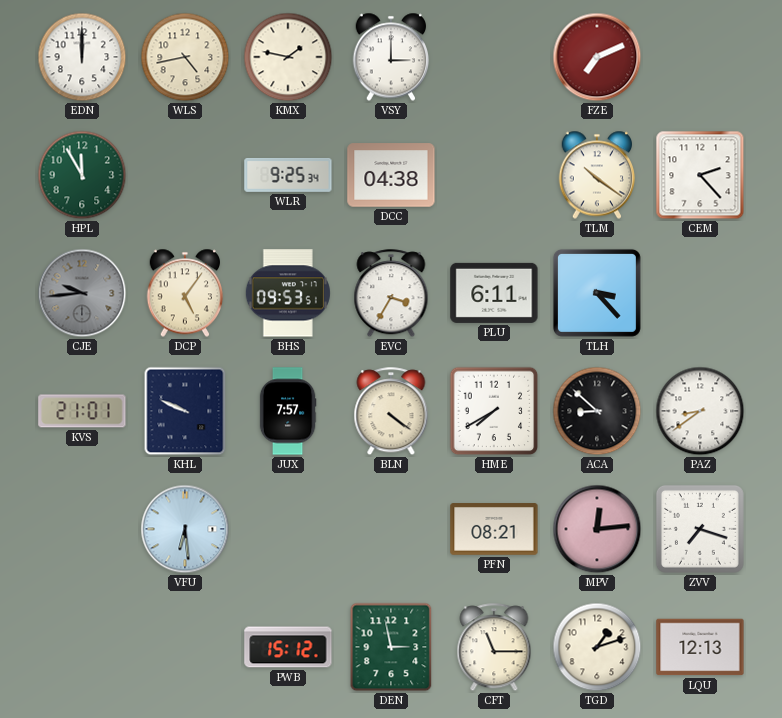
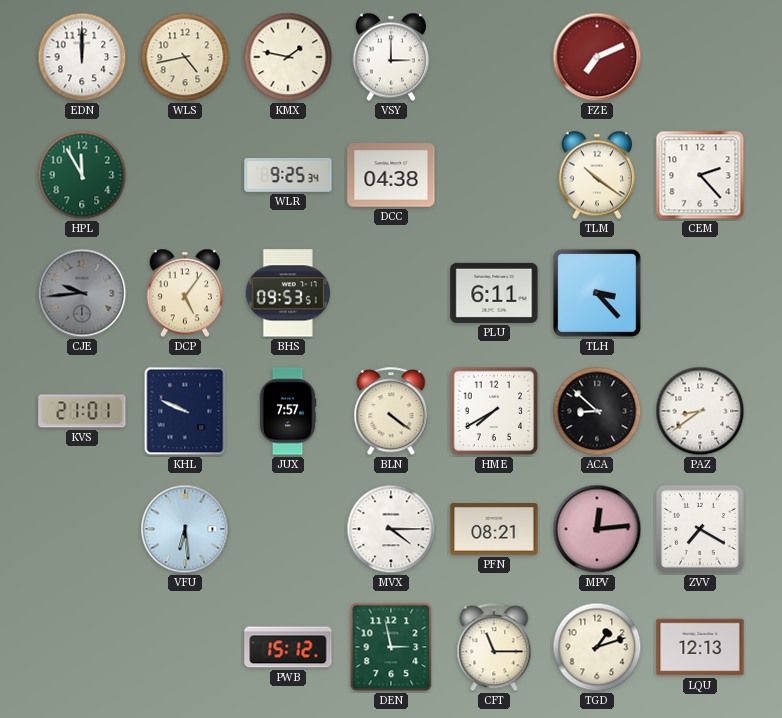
EVC: 3:35 -> none
MVX: none -> 4:15
ZVV: 7:18 -> 7:20
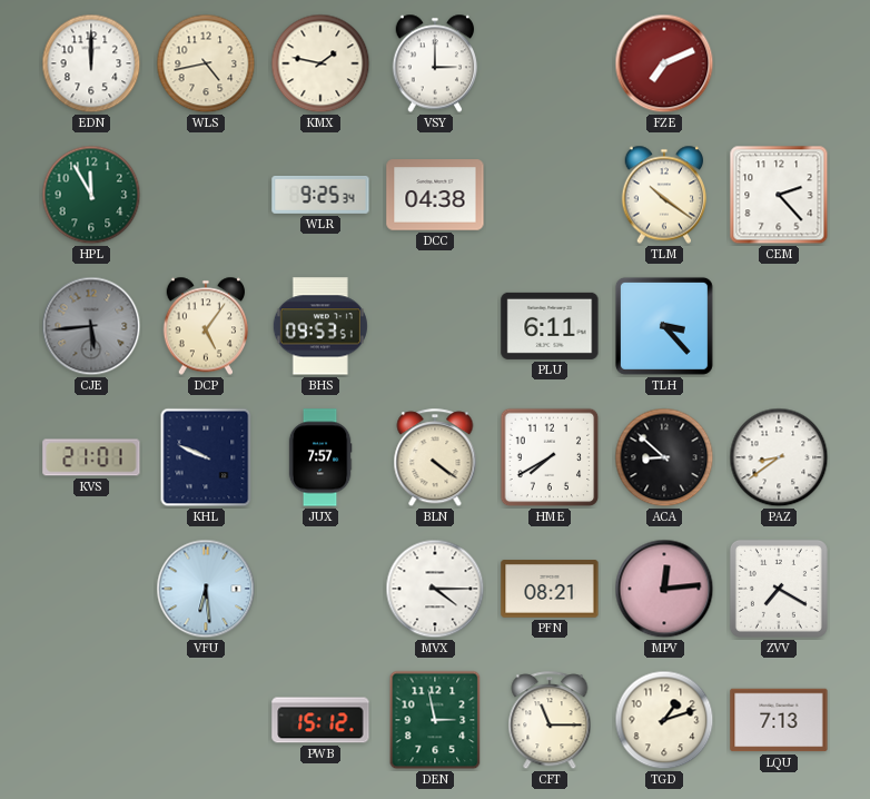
CJE: 9:44 -> 5:44
LQU: 12:13 -> 7:13
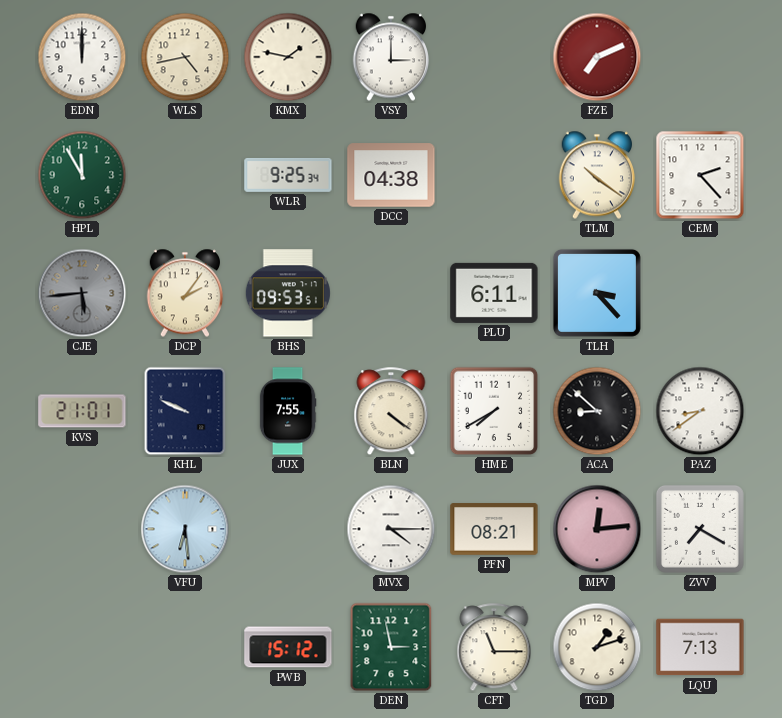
DCP: 5:06 -> 2:06
JUX: 7:57 -> 7:55
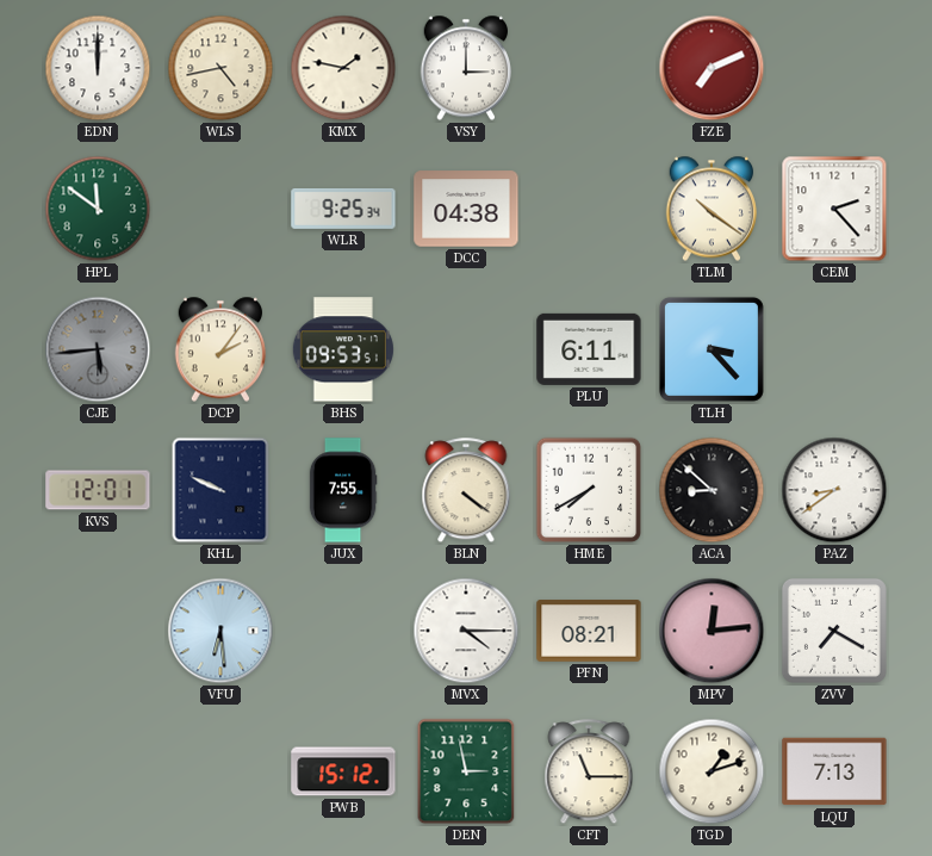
HPL: 11:55 -> 11:51
KVS: 21:01 -> 12:01
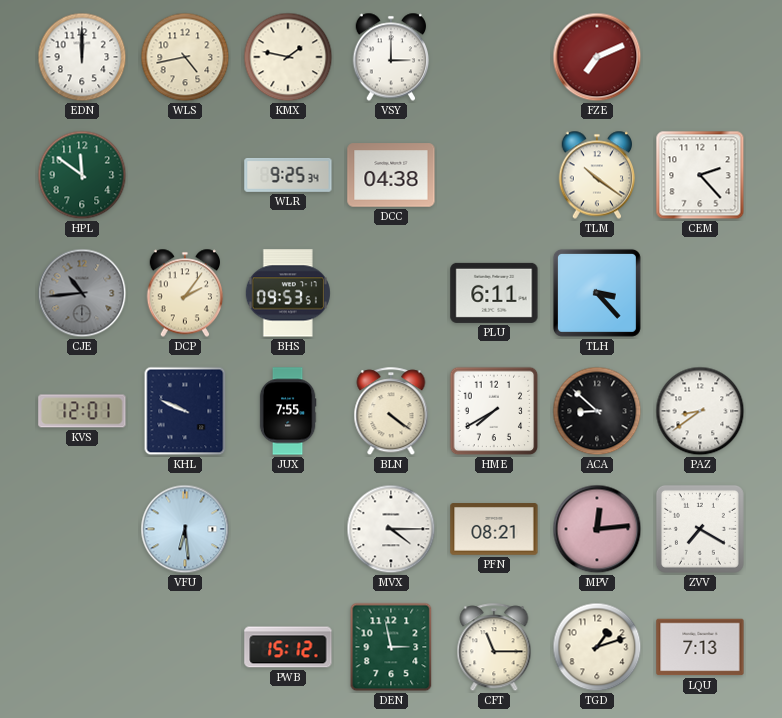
CJE: 5:44 -> 10:44
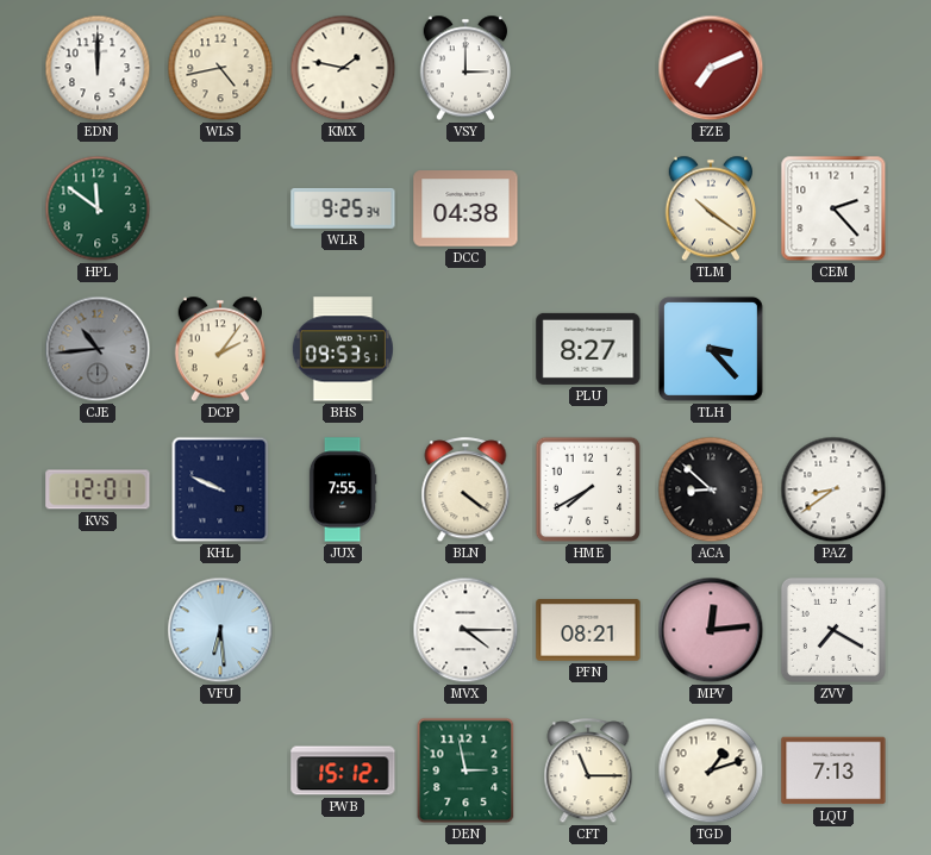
PLU: 6:11 -> 8:27
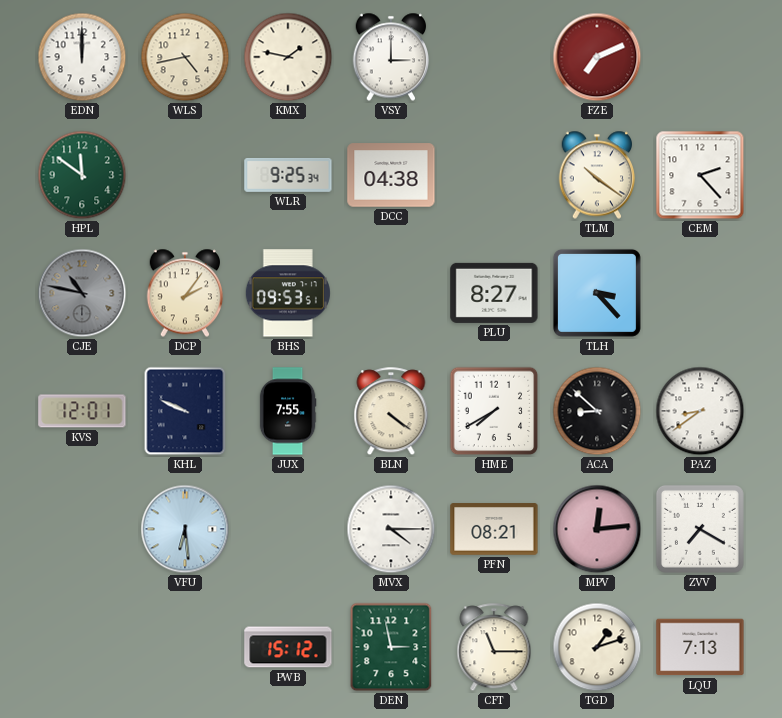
CJE: 10:44 -> 10:47
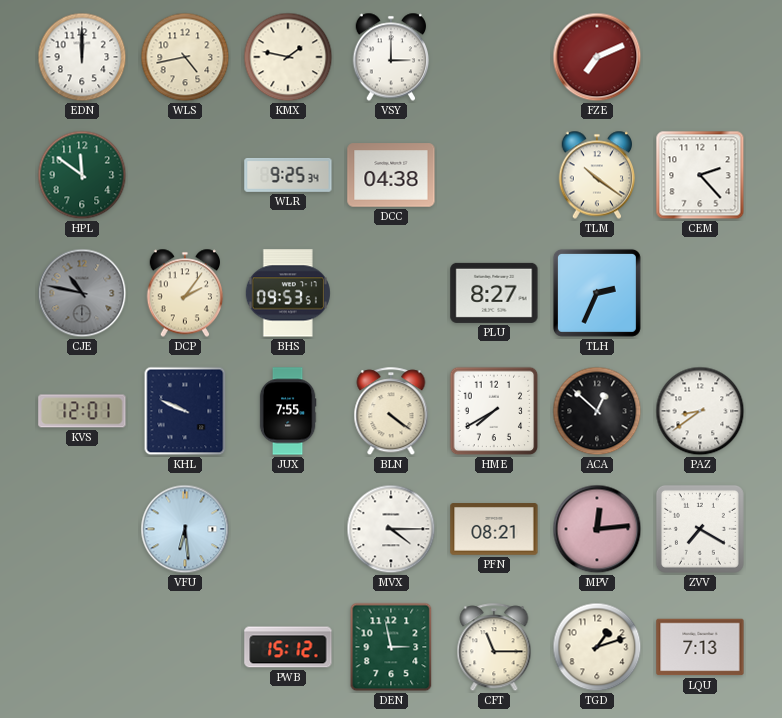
TLH: 3:23 -> 2:34
ACA: 8:52 -> 12:52
